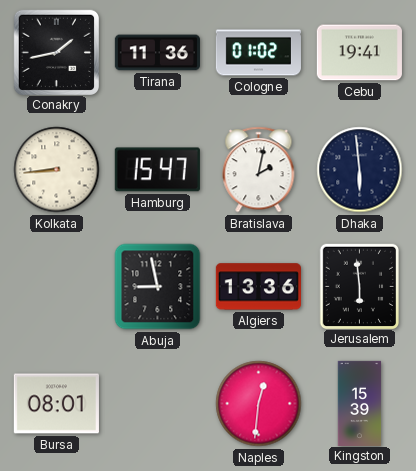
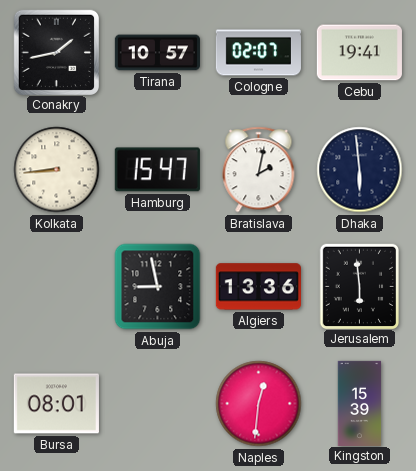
Tirana: 11:36 -> 10:57
Cologne: 01:02 -> 02:07
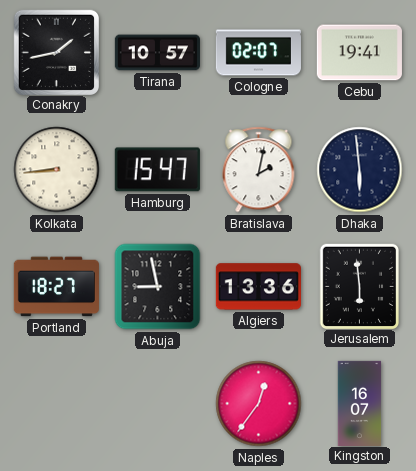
Portland: none -> 18:27
Bursa: 08:01 -> none
Naples: 12:31 -> 12:36
Kingston: 15:39 -> 16:07
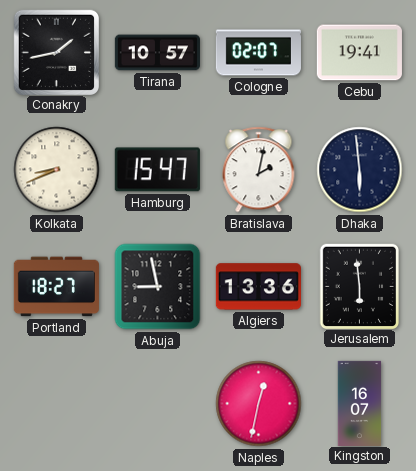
Kolkata: 8:44 -> 8:41
Naples: 12:36 -> 12:32
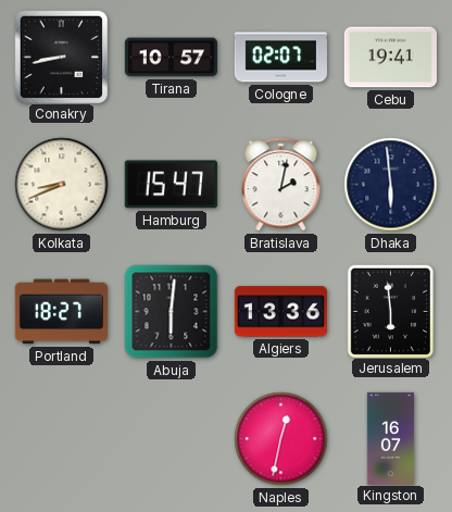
Conakry: 1:43 -> 8:43
Abuja: 8:58 -> 6:01
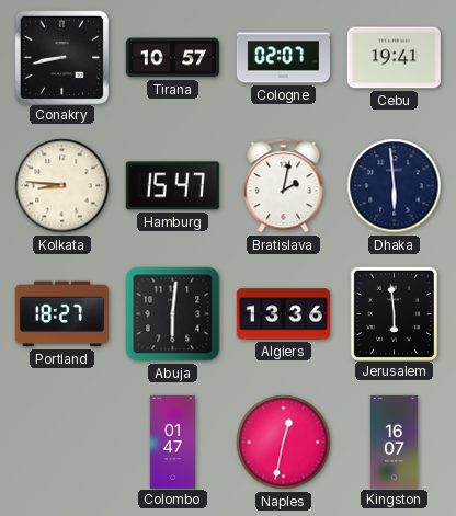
Kolkata: 8:41 -> 8:46
Colombo: none -> 01:47
